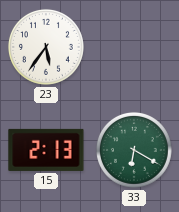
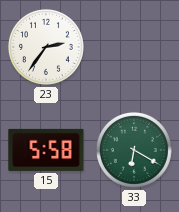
23: 5:36 -> 2:36
15: 2:13 -> 5:58
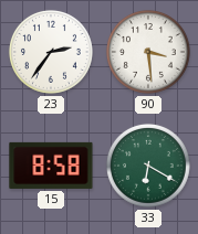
90: none -> 3:29
15: 5:58 -> 8:58
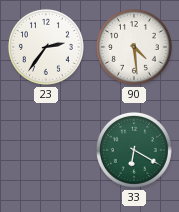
90: 3:29 -> 4:29
15: 8:58 -> none
